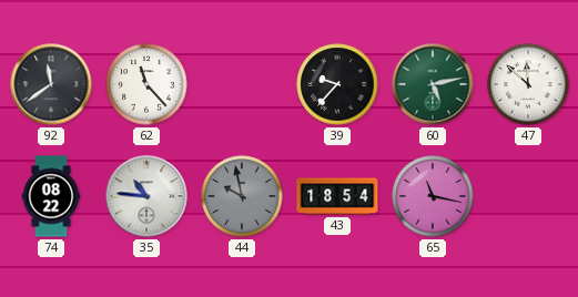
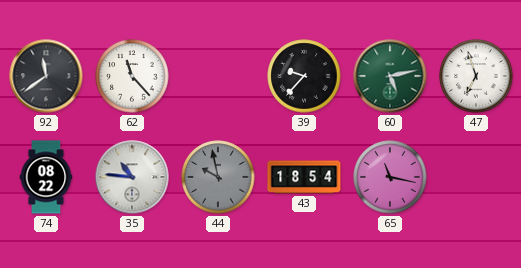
47: 11:52 -> 6:57
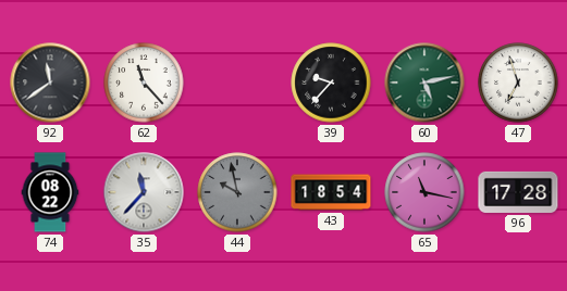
35: 10:46 -> 11:37
96: none -> 17:28
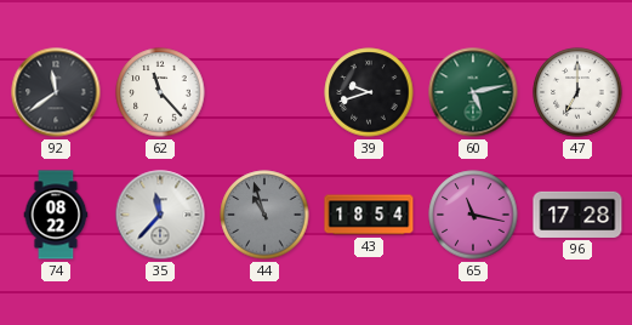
39: 9:37 -> 9:42
47: 6:57 -> 7:00
44: 9:58 -> 10:57
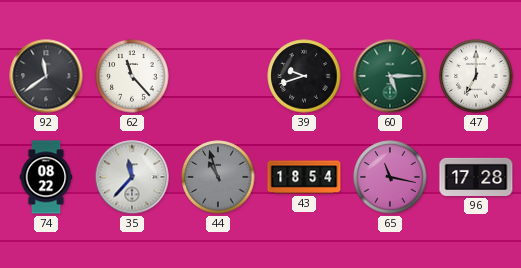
60: 5:13 -> 5:15
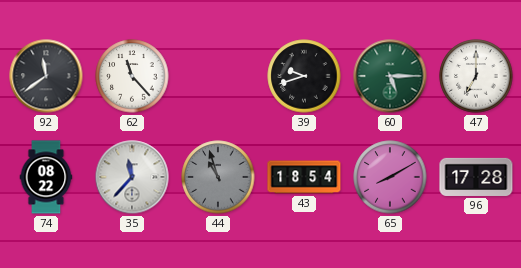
65: 11:17 -> 8:10
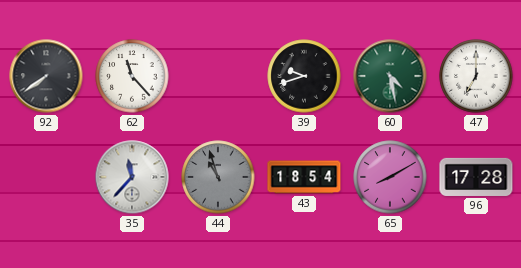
92: 11:39 -> 7:39
60: 5:15 -> 4:28
74: 08:22 -> none
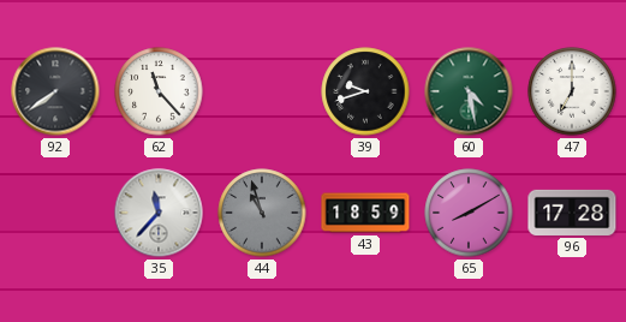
43: 18:54 -> 18:59
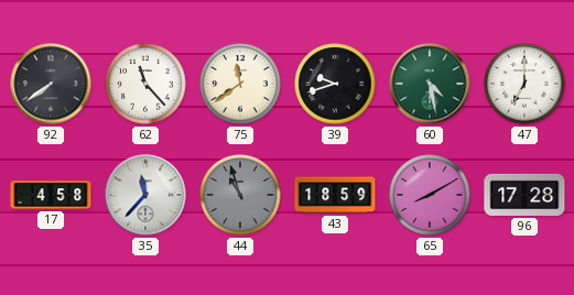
75: none -> 11:39
17: none -> 4:58
